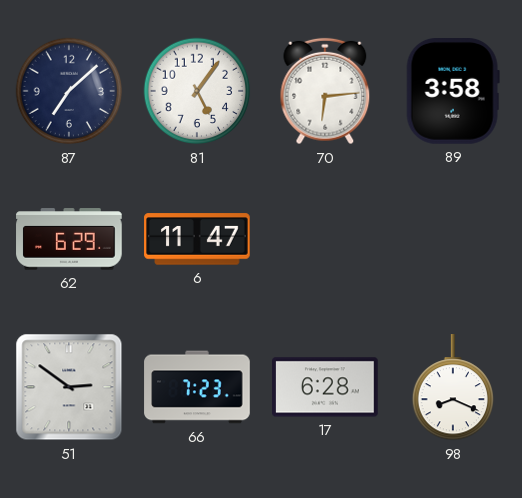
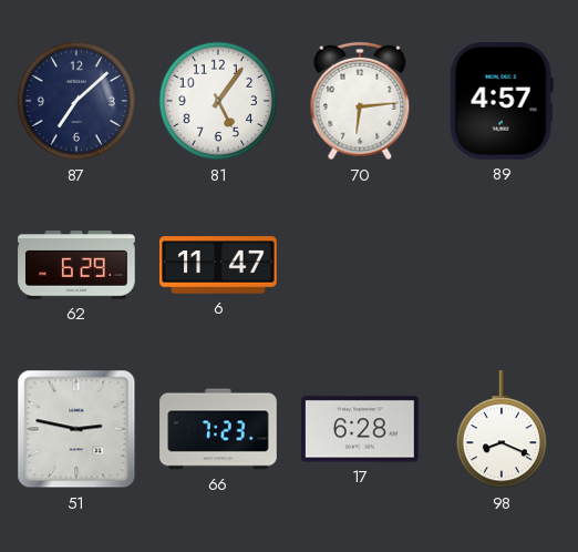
89: 3:58 -> 4:57
51: 2:51 -> 2:47
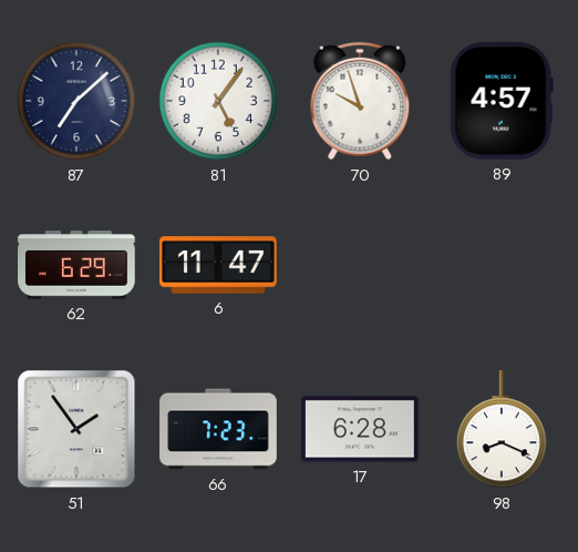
70: 6:14 -> 9:57
51: 2:47 -> 1:54
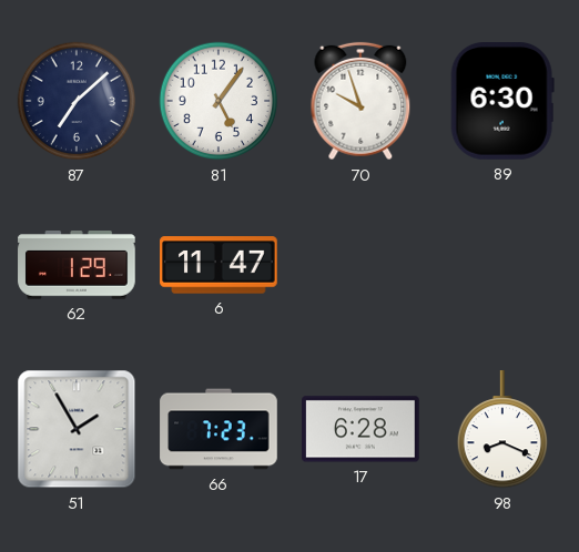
89: 4:57 -> 6:30
62: 6:29 -> 1:29
51: 1:54 -> 1:55
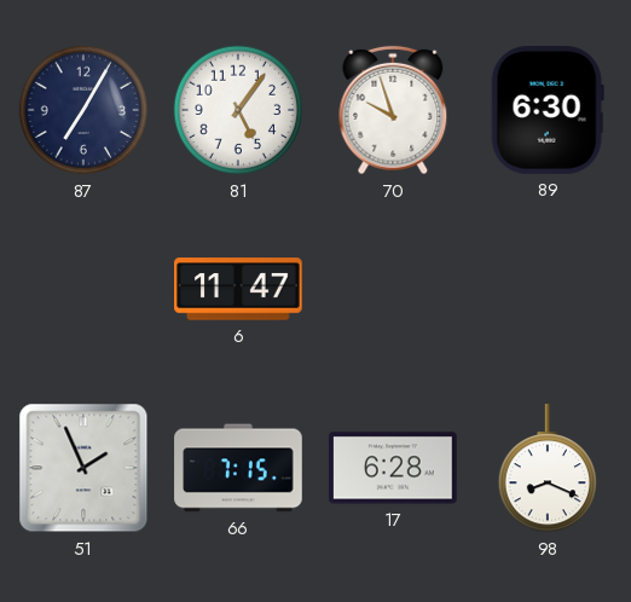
87: 7:08 -> 7:05
62: 1:29 -> none
51: 1:55 -> 1:56
66: 7:23 -> 7:15
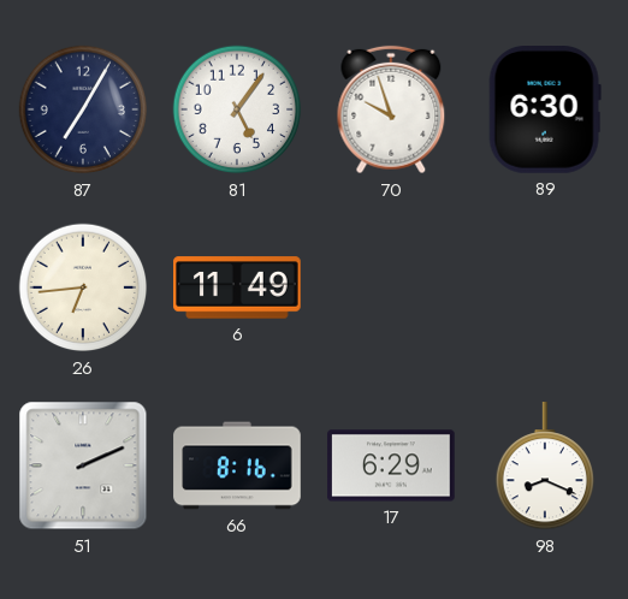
26: none -> 6:44
6: 11:47 -> 11:49
51: 1:56 -> 2:11
66: 7:15 -> 8:16
17: 6:28 -> 6:29
